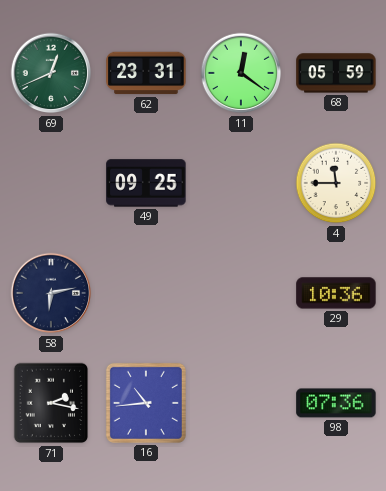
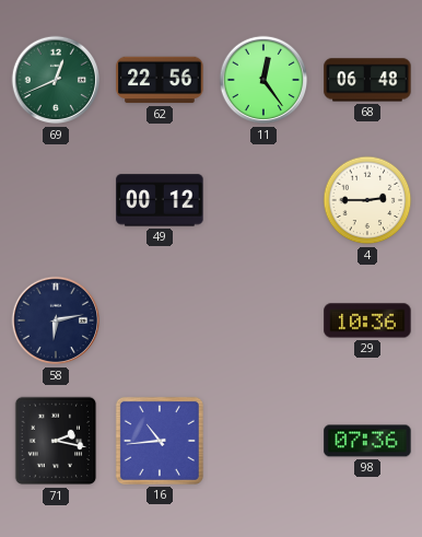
62: 23:31 -> 22:56
11: 12:21 -> 12:24
68: 05:59 -> 06:48
49: 09:25 -> 00:12
4: 11:45 -> 2:45
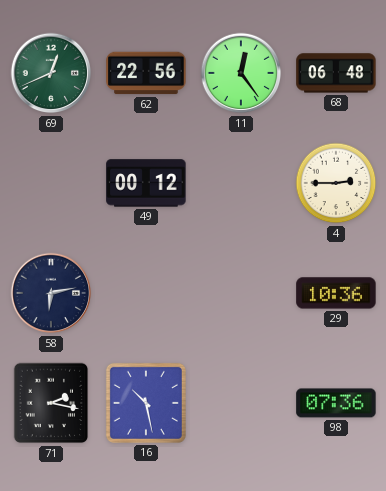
16: 10:44 -> 10:28
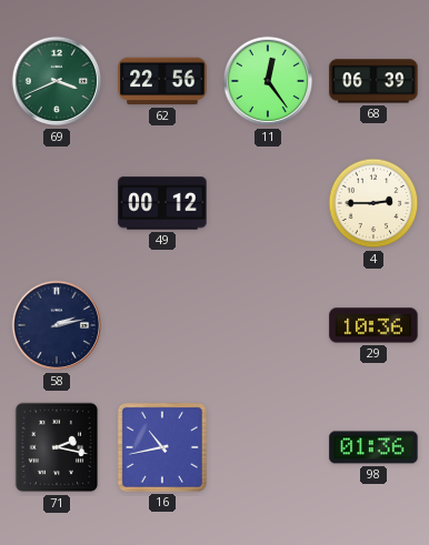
69: 12:41 -> 3:41
68: 06:48 -> 06:39
58: 6:13 -> 2:13
16: 10:28 -> 10:43
98: 07:36 -> 01:36
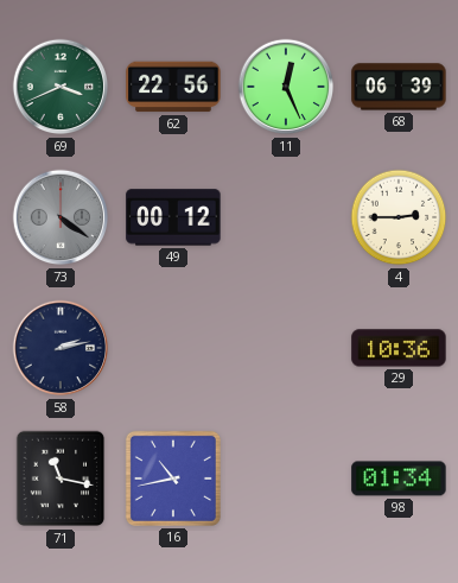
11: 12:24 -> 12:26
73: none -> 4:21
71: 2:17 -> 11:17
98: 01:36 -> 01:34
